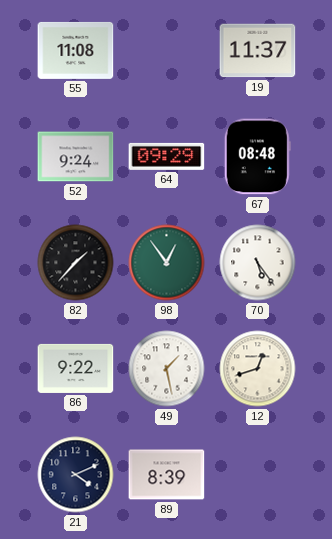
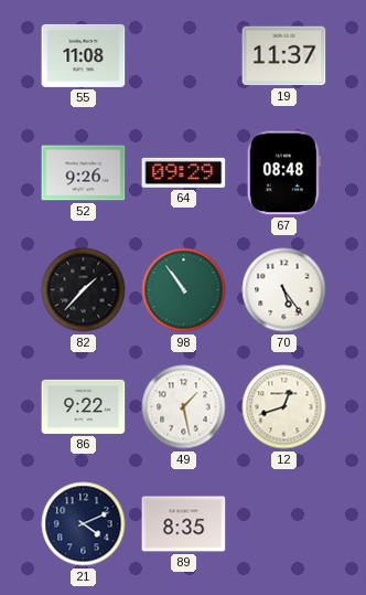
52: 9:24 -> 9:26
98: 12:54 -> 10:54
89: 8:39 -> 8:35
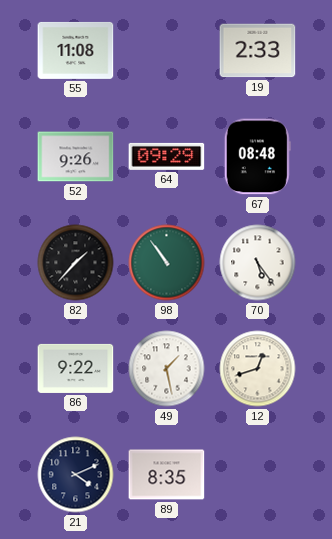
19: 11:37 -> 2:33
